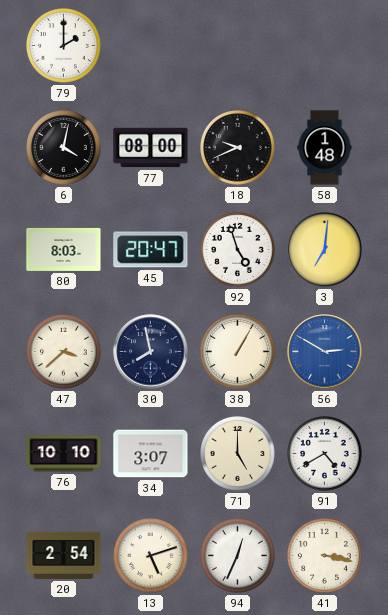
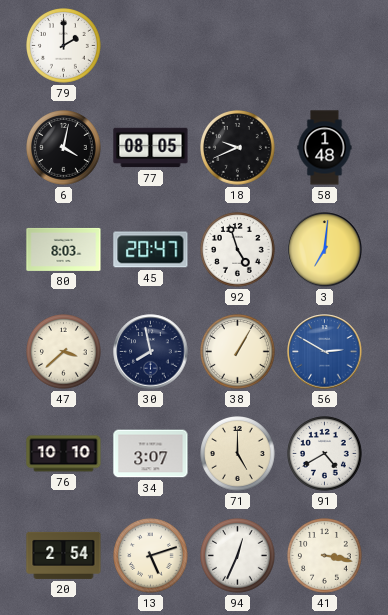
77: 08:00 -> 08:05
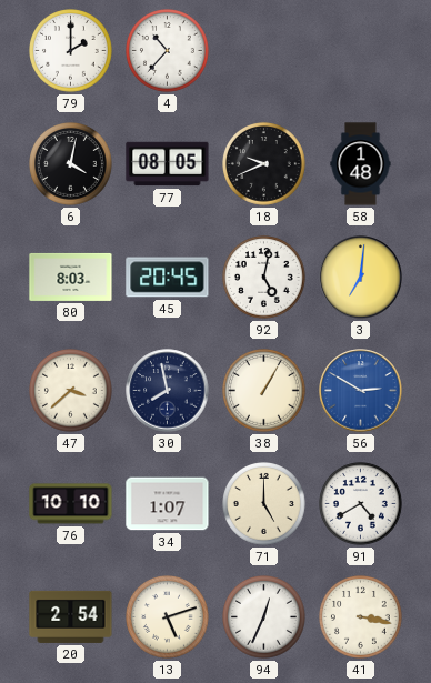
4: none -> 10:37
45: 20:47 -> 20:45
92: 4:57 -> 5:02
34: 3:07 -> 1:07
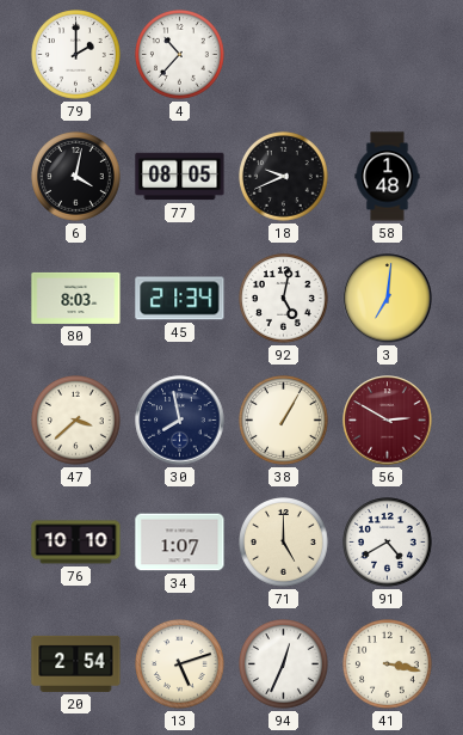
45: 20:45 -> 21:34
56 dial: blue -> burgundy
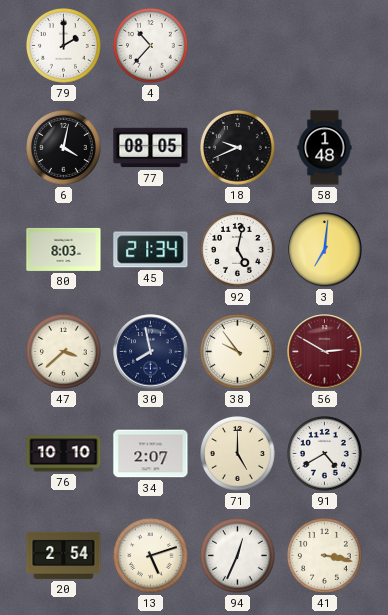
38: 1:05 -> 9:54
34: 1:07 -> 2:07
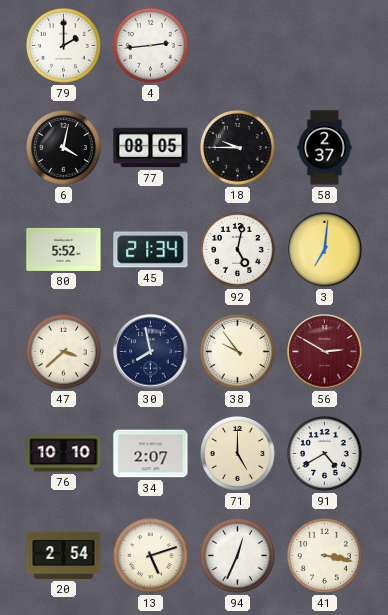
4: 10:37 -> 2:44
18: 9:41 -> 9:45
58: 1:48 -> 2:37
80: 8:03 -> 5:52
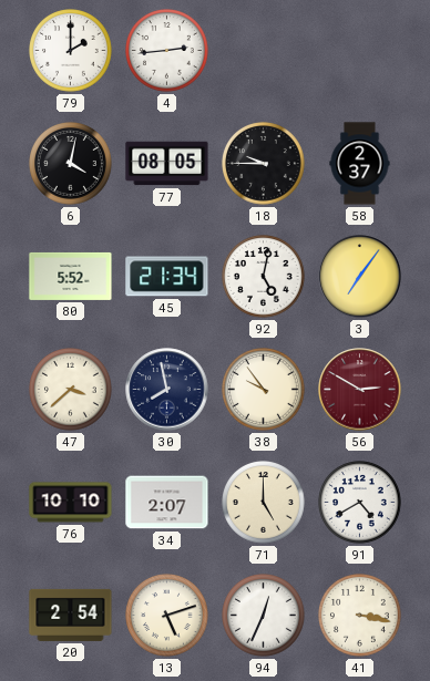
3: 7:01 -> 7:06
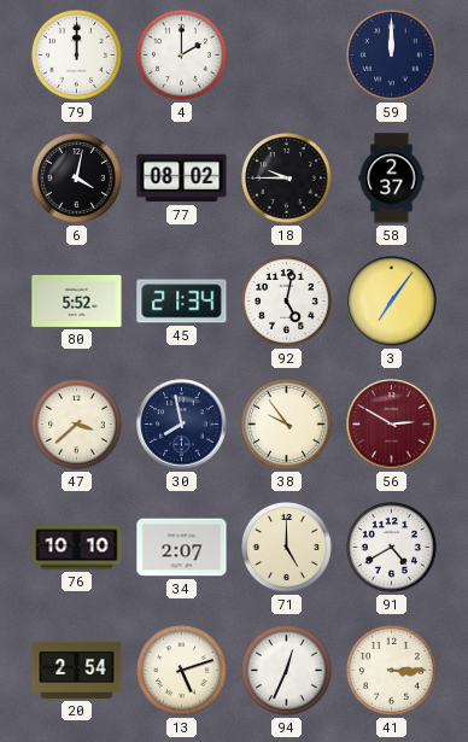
79: 2:00 -> 12:00
4: 2:44 -> 2:00
59: none -> 12:00
77: 08:05 -> 08:02
41: 3:17 -> 3:15
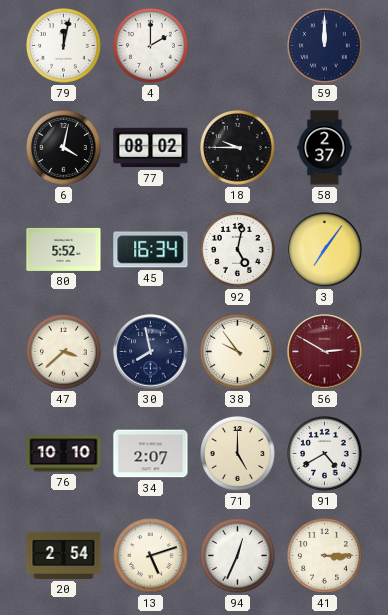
79: 12:00 -> 12:02
45: 21:34 -> 16:34
